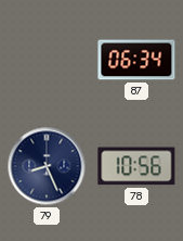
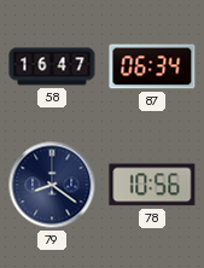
58: none -> 16:47
79: 8:26 -> 8:21
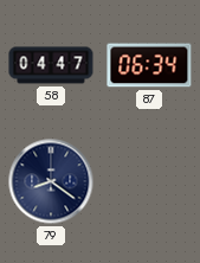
58: 16:47 -> 04:47
78: 10:56 -> none
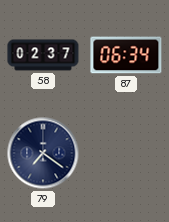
58: 04:47 -> 02:37
79: 8:21 -> 7:21
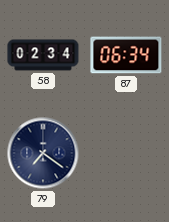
58: 02:37 -> 02:34
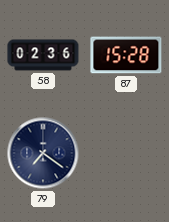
58: 02:34 -> 02:36
87: 06:34 -> 15:28
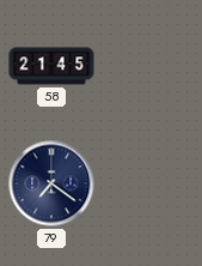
58: 02:36 -> 21:45
87: 15:28 -> none
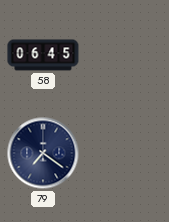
58: 21:45 -> 06:45
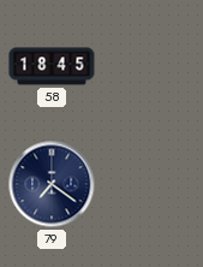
58: 06:45 -> 18:45
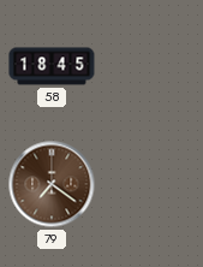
79 dial: navy -> brown
